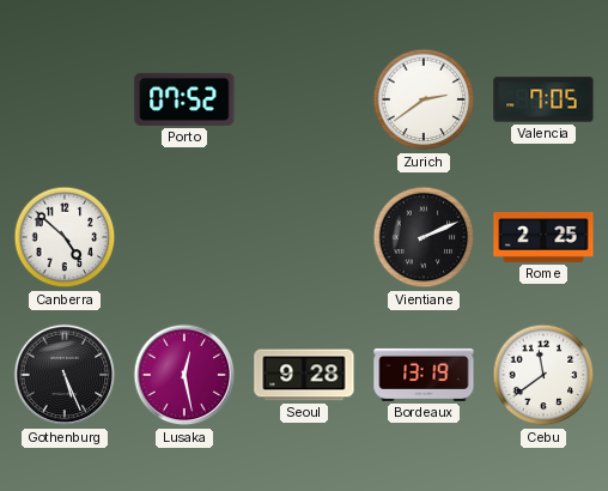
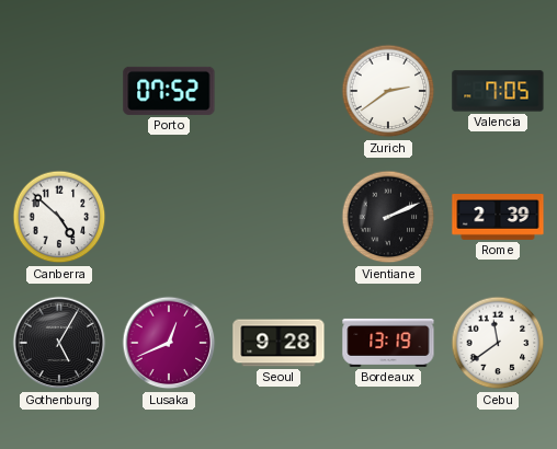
Rome: 2:25 -> 2:39
Gothenburg: 5:26 -> 5:05
Lusaka: 12:28 -> 12:41
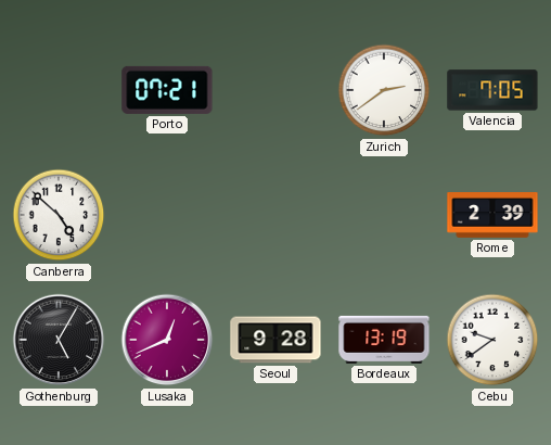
Porto: 07:52 -> 07:21
Vientiane: 2:11 -> none
Cebu: 11:39 -> 9:39
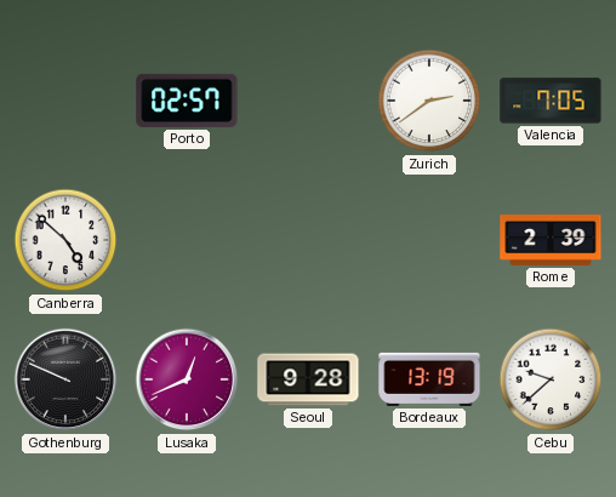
Porto: 07:21 -> 02:57
Gothenburg: 5:05 -> 9:49
Cebu: 9:39 -> 9:38
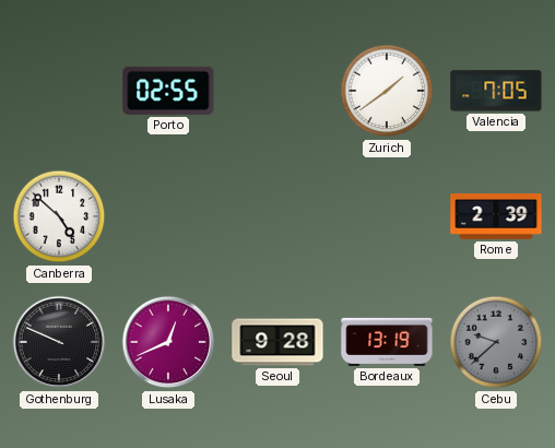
Porto: 02:57 -> 02:55
Zurich: 2:39 -> 1:39
Cebu dial: white -> grey
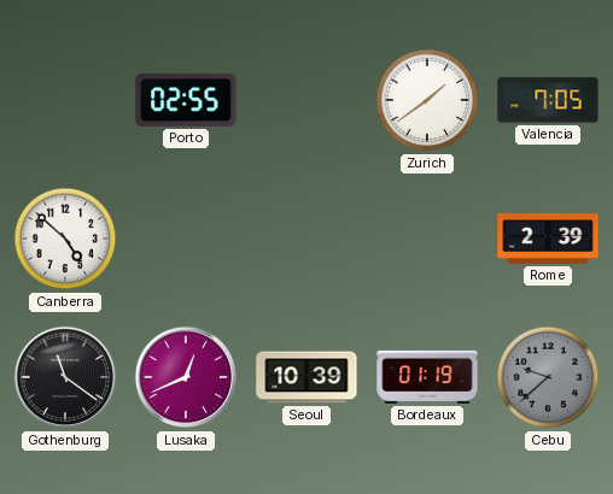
Gothenburg: 9:49 -> 11:21
Seoul: 9:28 -> 10:39
Bordeaux: 13:19 -> 01:19
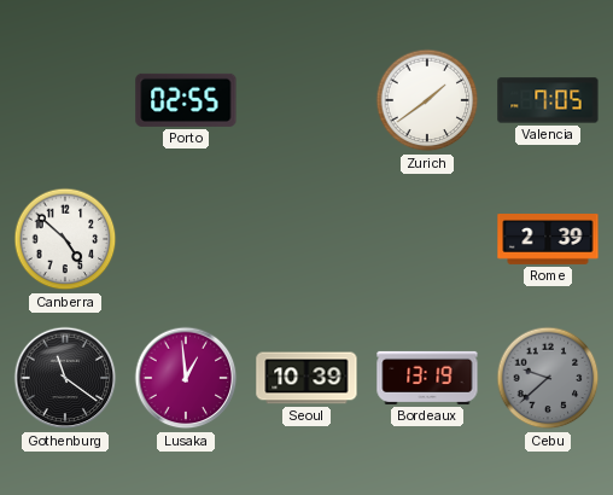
Lusaka: 12:41 -> 12:59
Bordeaux: 01:19 -> 13:19
